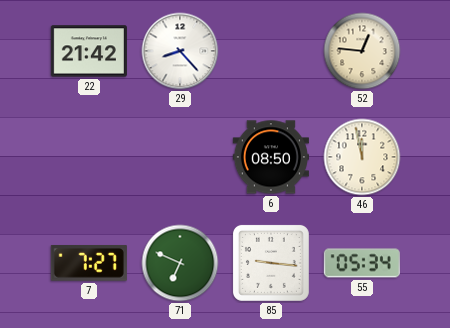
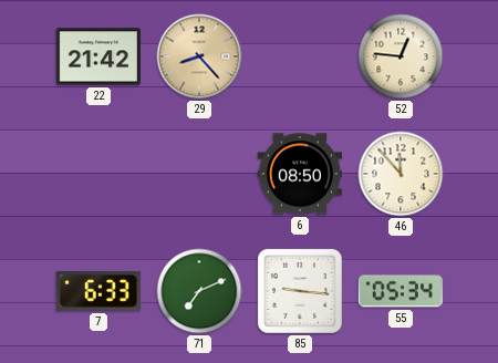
29 dial: white -> champagne
46: 11:58 -> 11:53
7: 7:27 -> 6:33
71: 6:49 -> 7:11
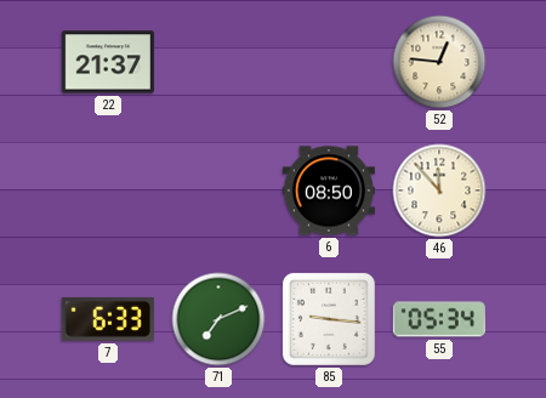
22: 21:42 -> 21:37
29: 8:23 -> none
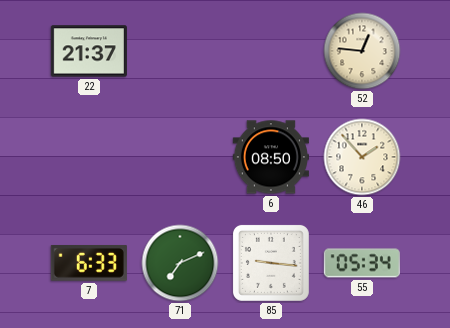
46: 11:53 -> 1:53
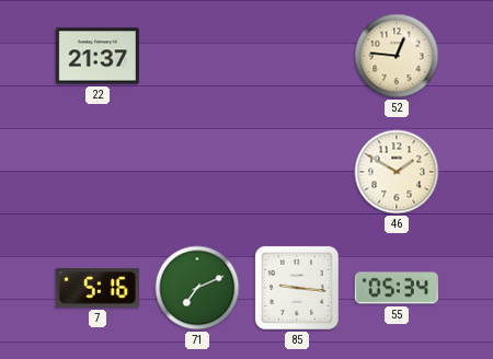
6: 08:50 -> none
46: 1:53 -> 1:50
7: 6:33 -> 5:16
